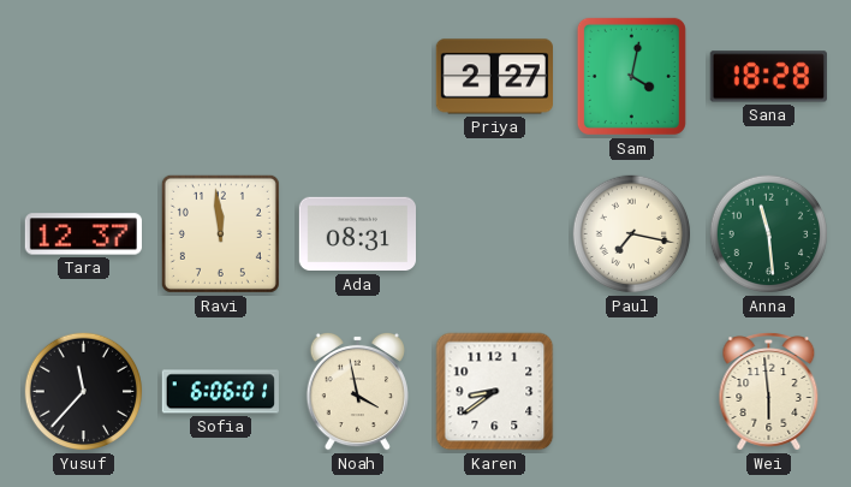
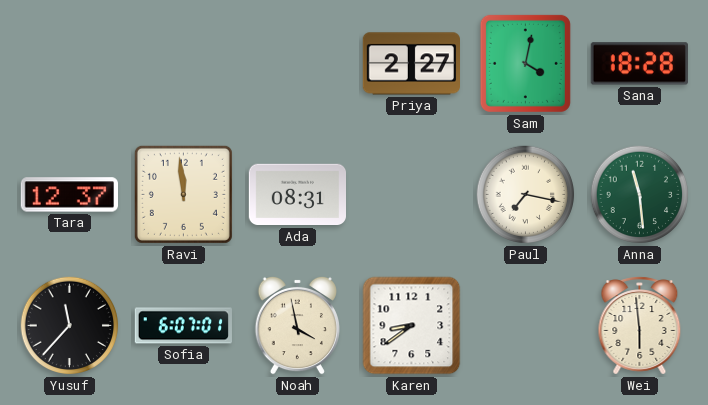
Sofia: 6:06 -> 6:07
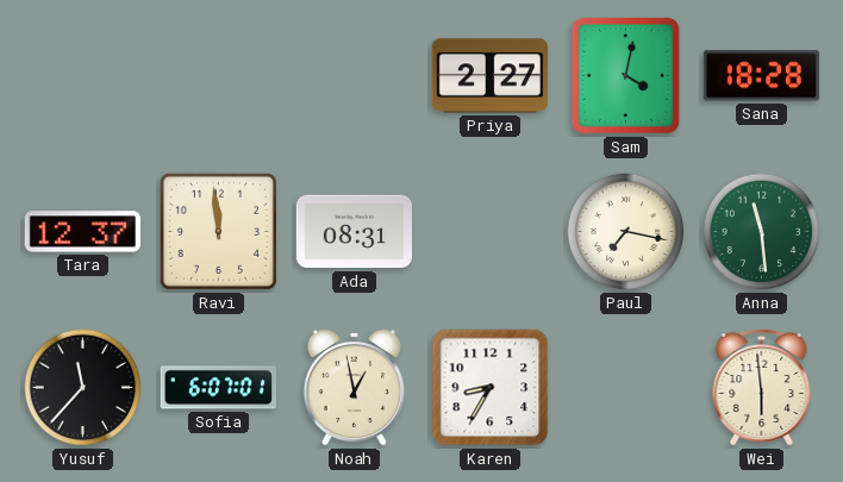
Noah: 3:58 -> 12:58
Karen: 8:39 -> 8:35
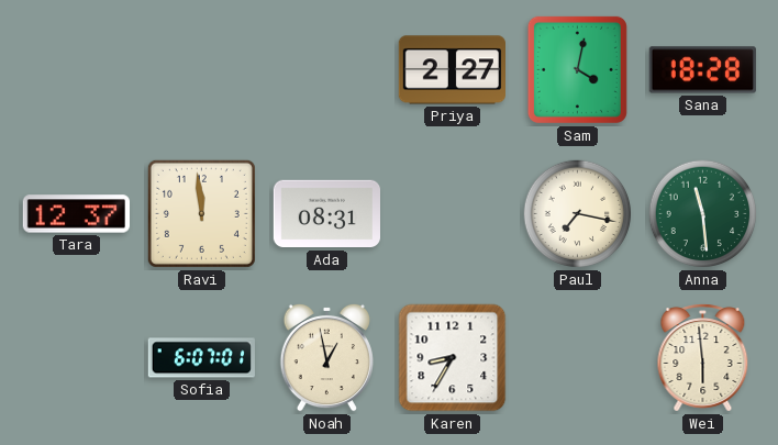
Yusuf: 11:37 -> none
